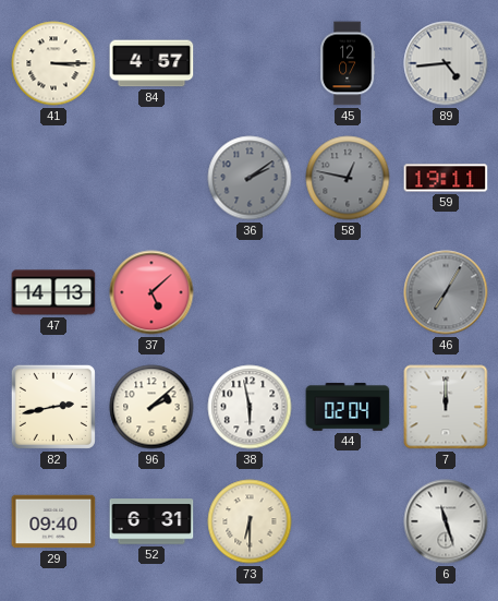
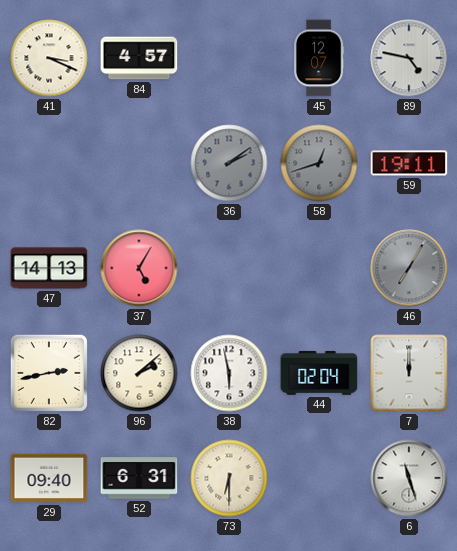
41: 3:15 -> 3:19
89: 4:44 -> 4:47
58: 12:47 -> 12:42
37: 5:08 -> 5:05
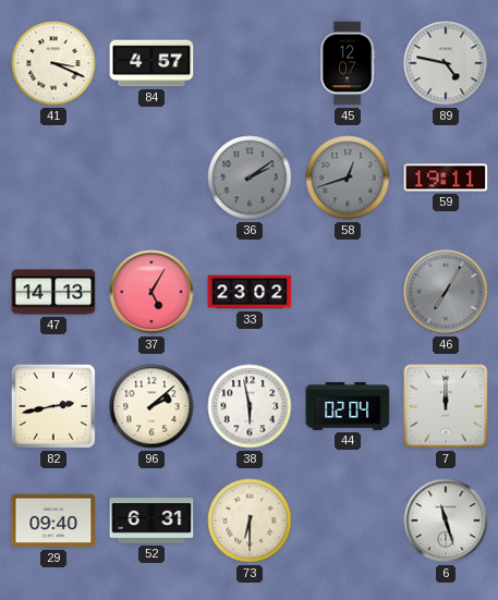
33: none -> 23:02
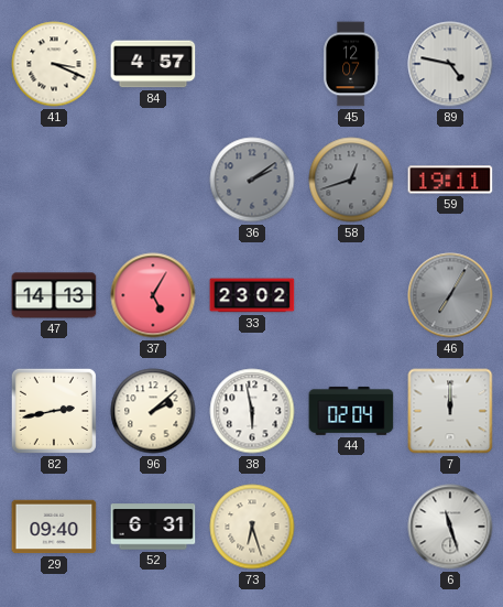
73: 6:30 -> 6:27
